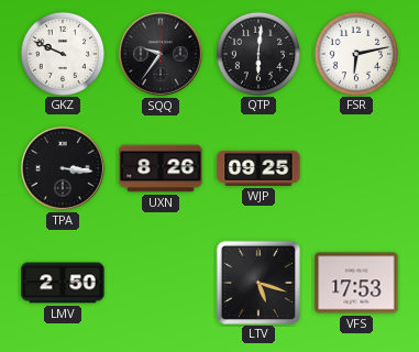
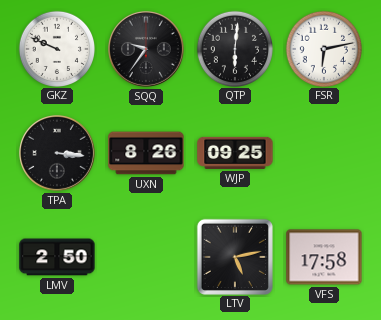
LTV: 5:18 -> 5:13
VFS: 17:53 -> 17:58
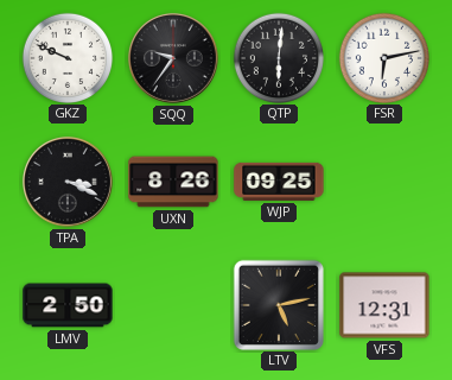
TPA: 3:16 -> 3:19
VFS: 17:58 -> 12:31
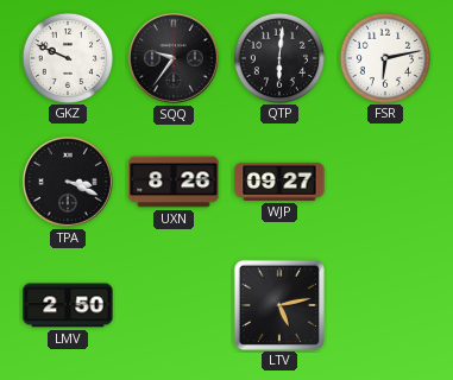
WJP: 09:25 -> 09:27
VFS: 12:31 -> none
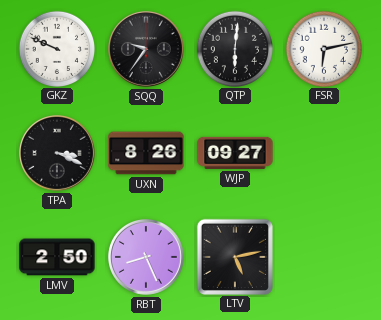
RBT: none -> 8:26
